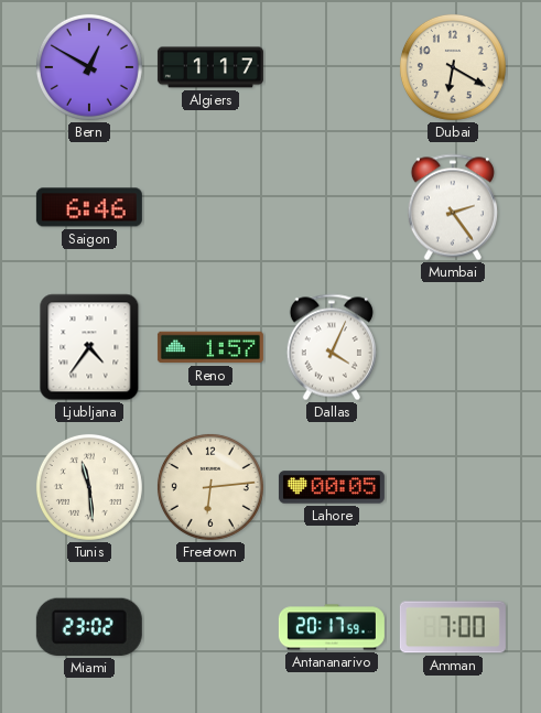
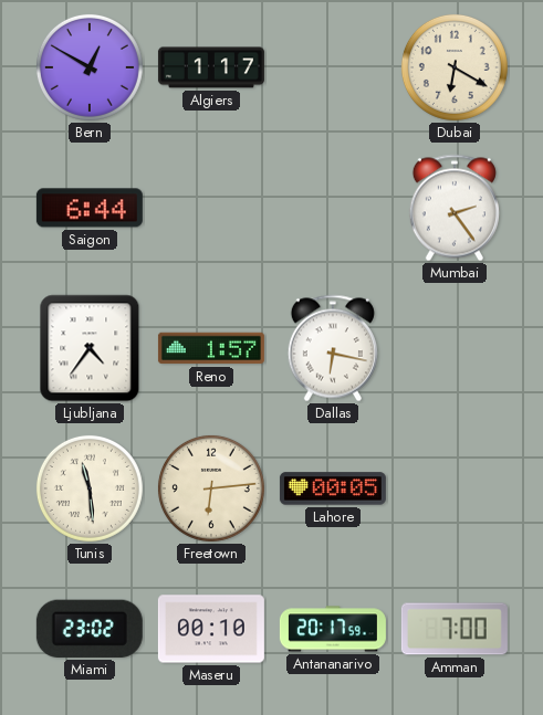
Saigon: 6:46 -> 6:44
Dallas: 4:04 -> 6:17
Maseru: none -> 00:10
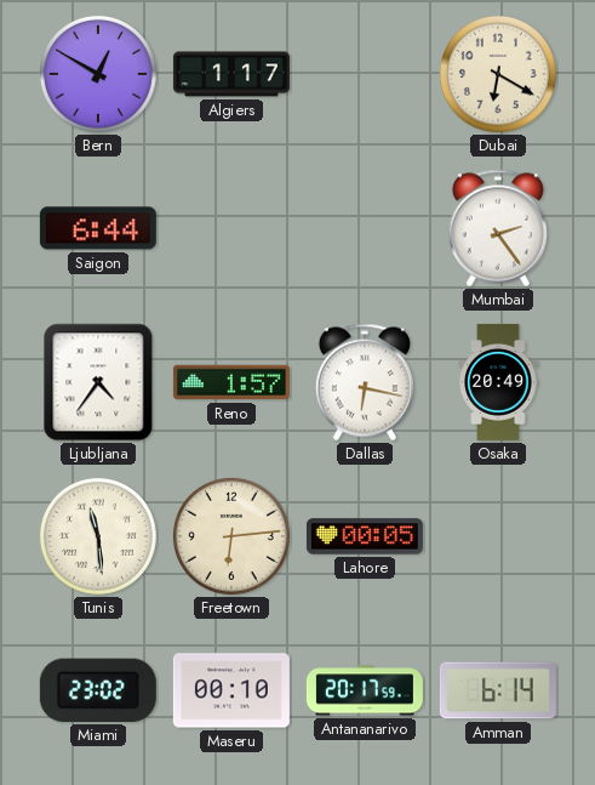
Osaka: none -> 20:49
Amman: 7:00 -> 6:14
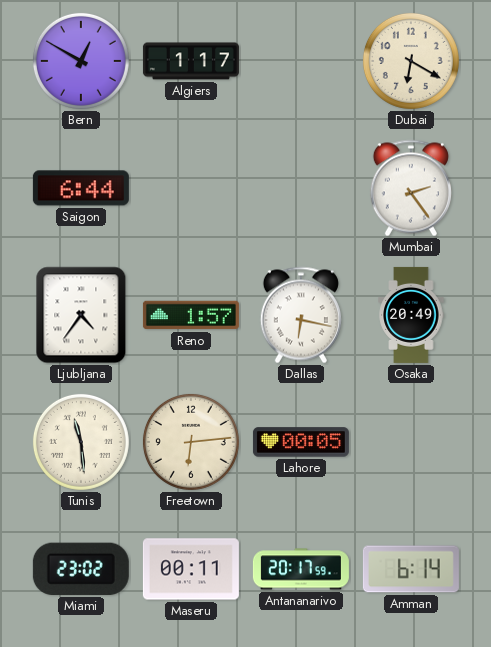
Maseru: 00:10 -> 00:11
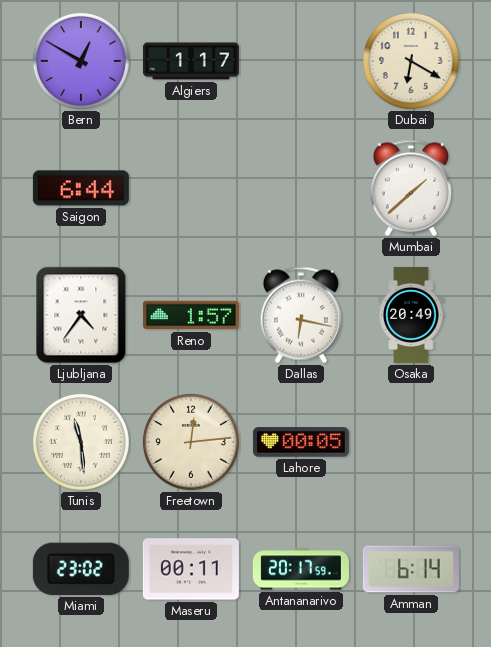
Mumbai: 2:24 -> 1:38
Freetown: 6:14 -> 12:14
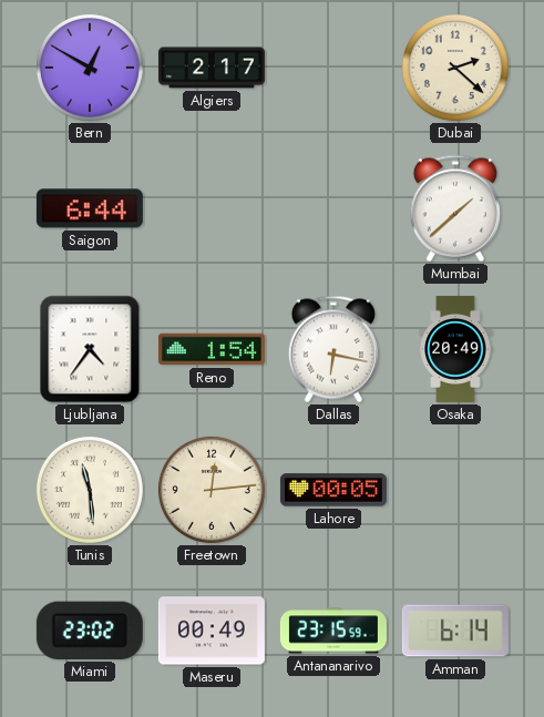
Algiers: 1:17 -> 2:17
Dubai: 6:20 -> 2:22
Reno: 1:57 -> 1:54
Maseru: 00:11 -> 00:49
Antananarivo: 20:17 -> 23:15
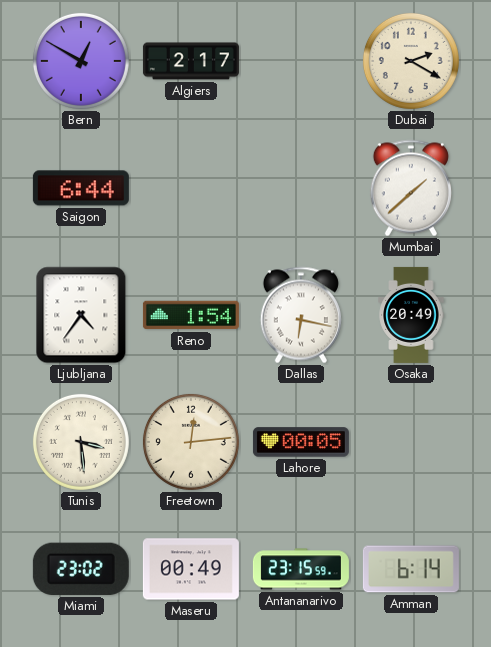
Dubai: 2:22 -> 2:20
Tunis: 11:29 -> 3:29
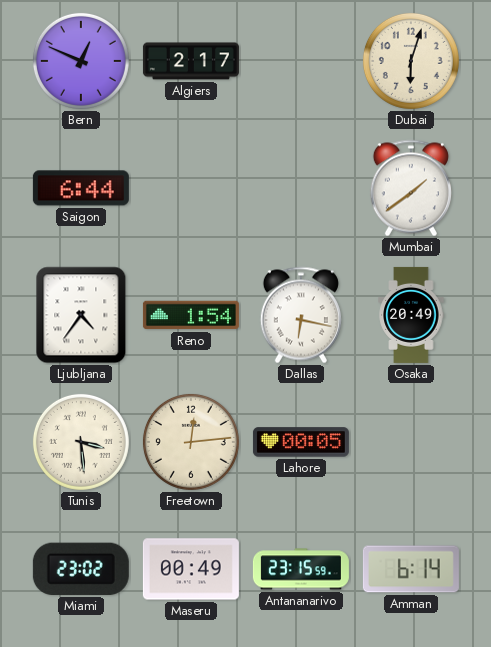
Bern: 12:50 -> 12:49
Dubai: 2:20 -> 6:03
Mumbai: 1:38 -> 1:39
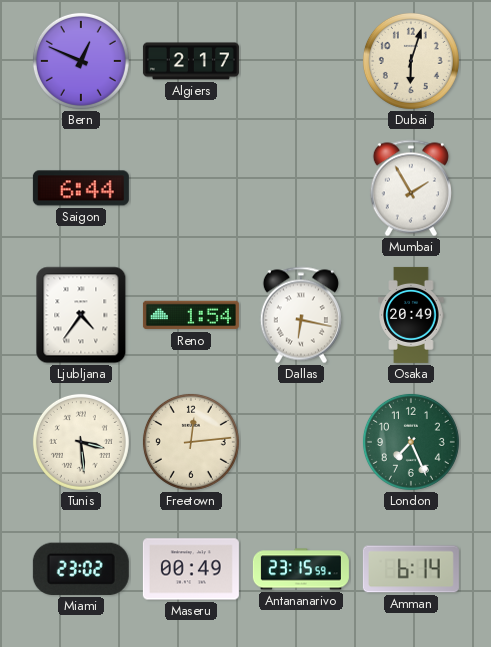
Mumbai: 1:39 -> 1:55
Lahore: 00:05 -> none
London: none -> 7:26
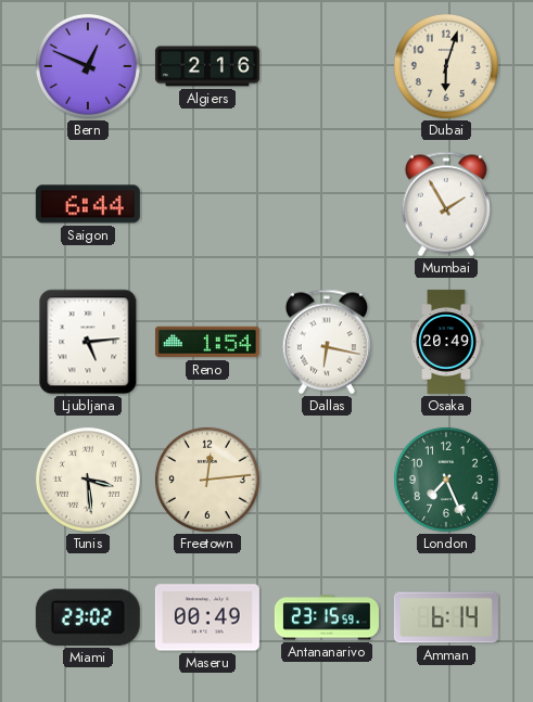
Algiers: 2:17 -> 2:16
Ljubljana: 4:36 -> 5:14
